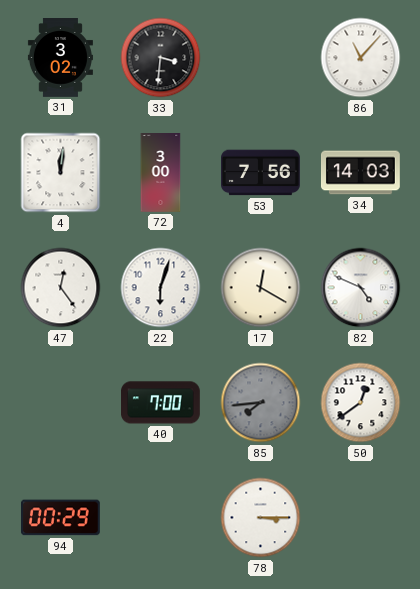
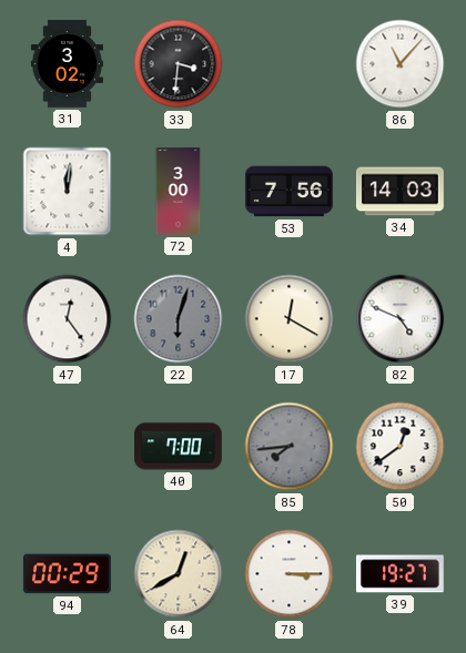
22 dial: white -> grey
64: none -> 12:40
39: none -> 19:27
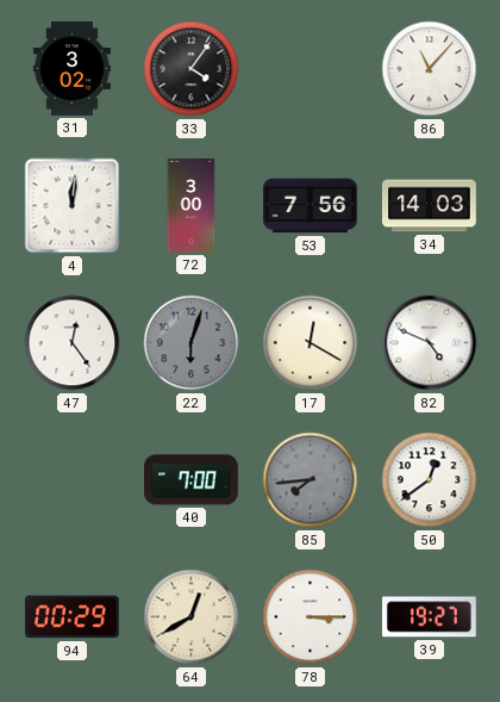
33: 3:31 -> 4:06
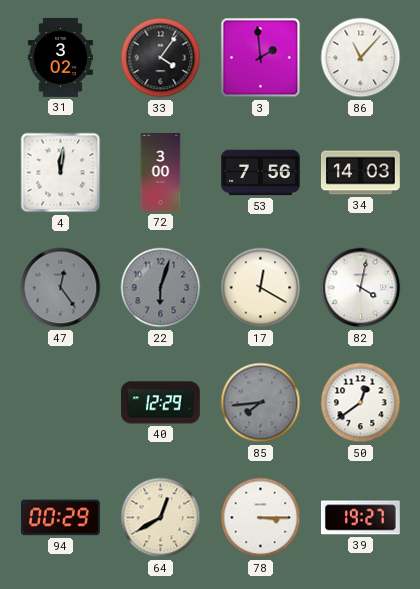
3: none -> 1:59
47 dial: white -> grey
82: 4:49 -> 4:02
40: 7:00 -> 12:29
